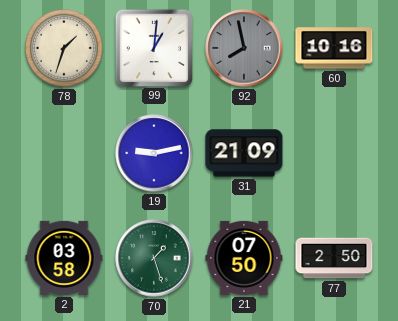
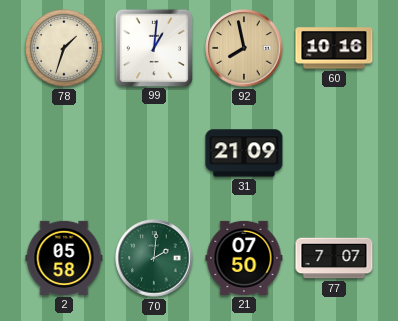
92 dial: grey -> champagne
19: 9:13 -> none
2: 03:58 -> 05:58
70: 1:27 -> 2:01
77: 2:50 -> 7:07
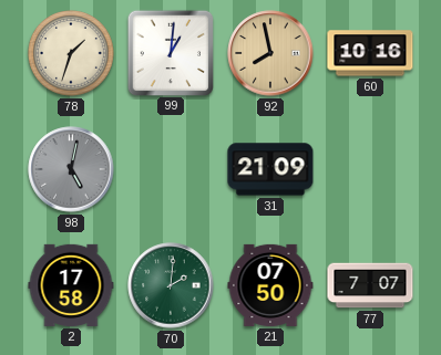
98: none -> 5:02
2: 05:58 -> 17:58
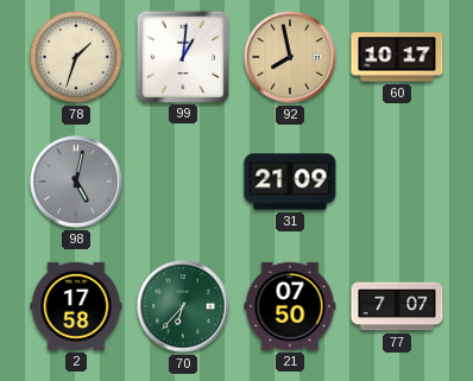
60: 10:16 -> 10:17
70: 2:01 -> 6:37
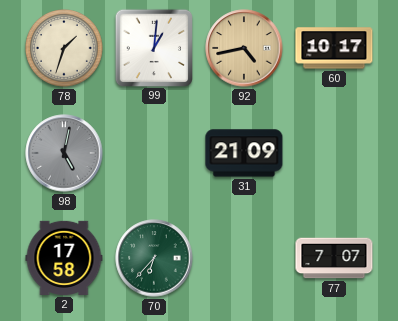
92: 7:58 -> 4:43
21: 07:50 -> none
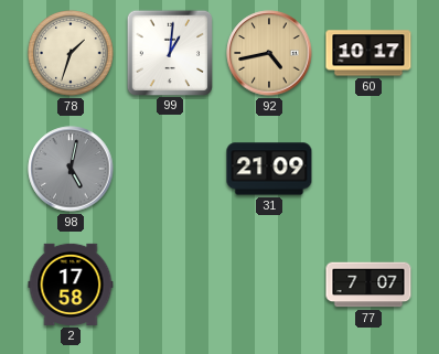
70: 6:37 -> none
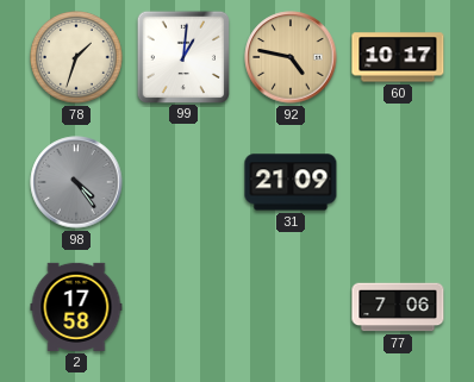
92: 4:43 -> 4:47
98: 5:02 -> 4:24
77: 7:07 -> 7:06
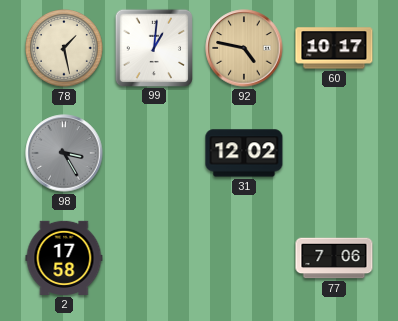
78: 1:33 -> 1:28
98: 4:24 -> 3:25
31: 21:09 -> 12:02
